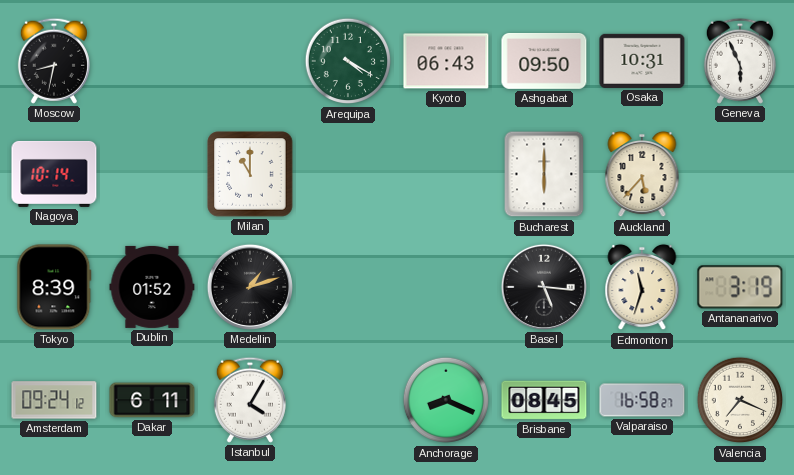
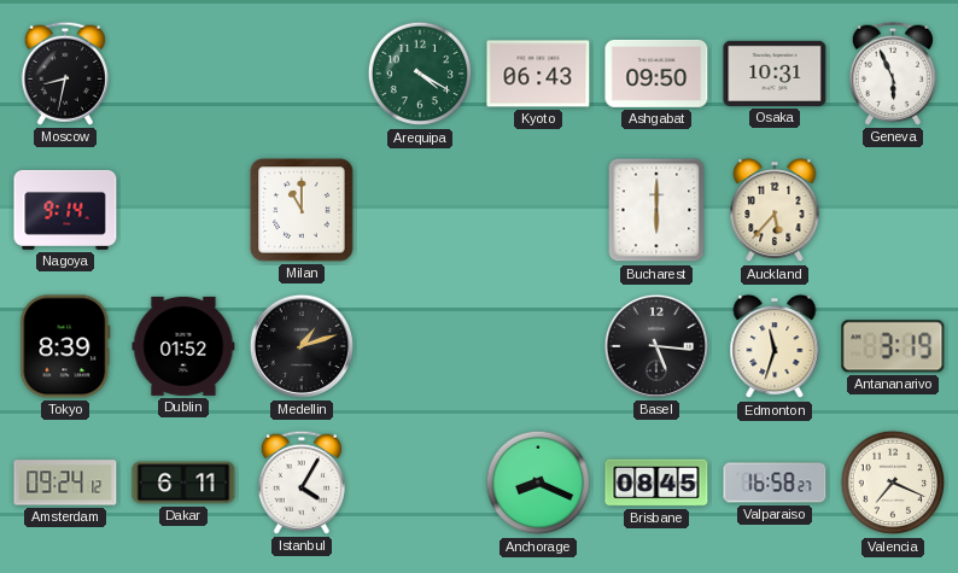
Nagoya: 10:14 -> 9:14
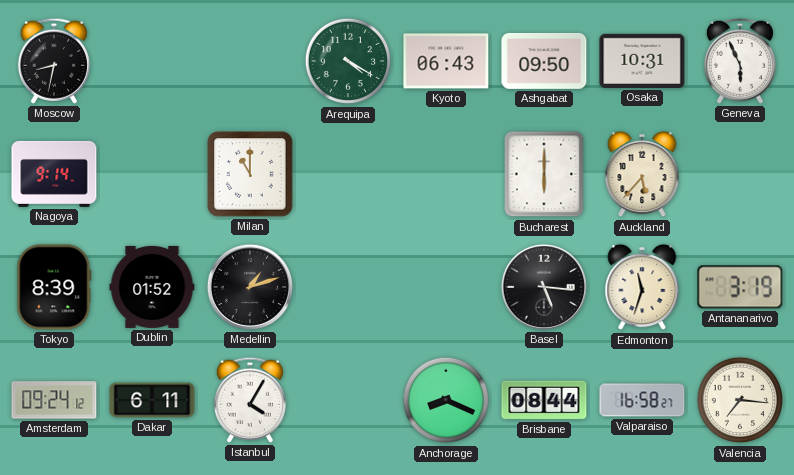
Brisbane: 08:45 -> 08:44
Valencia: 7:19 -> 7:16
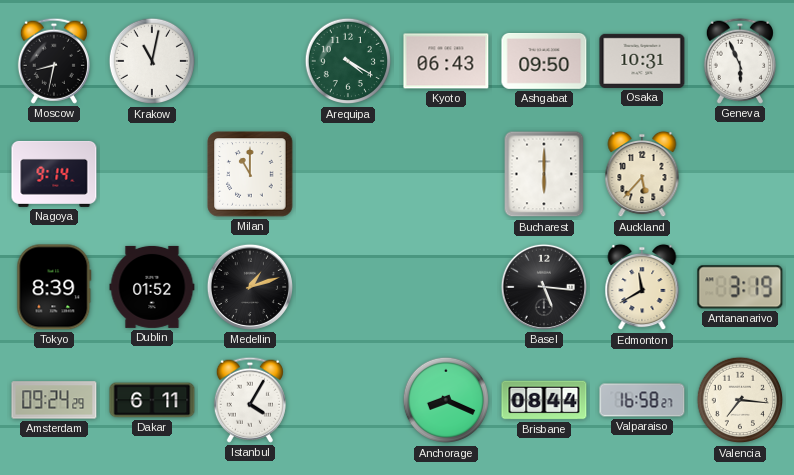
Krakow: none -> 11:02
Edmonton: 11:33 -> 11:40
Amsterdam: 09:24:12 -> 09:24:29
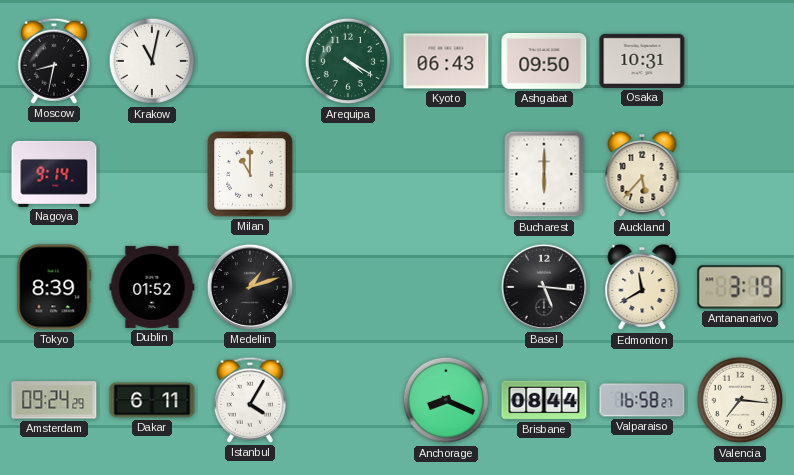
Geneva: 5:56 -> none
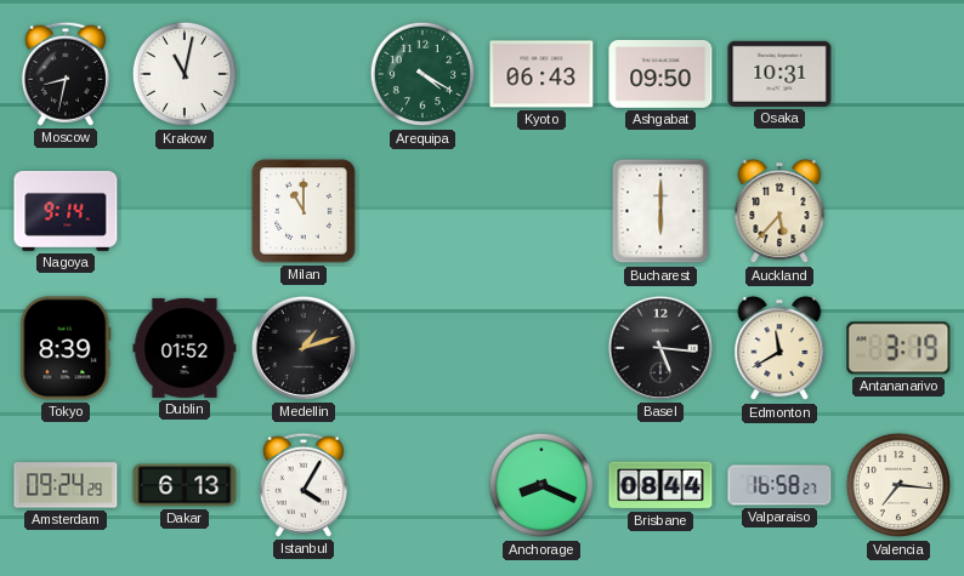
Dakar: 6:11 -> 6:13
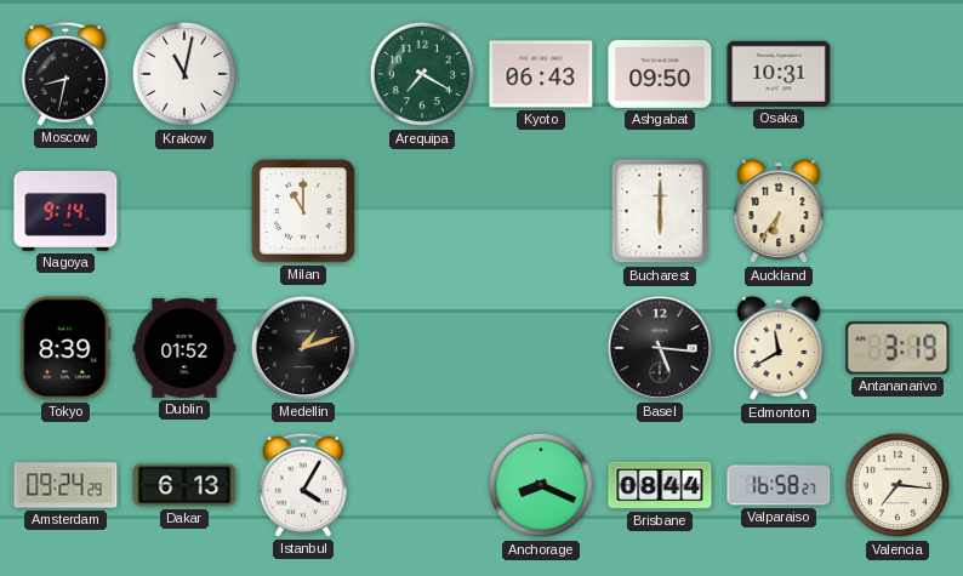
Arequipa: 4:20 -> 7:20
Auckland: 5:37 -> 6:36
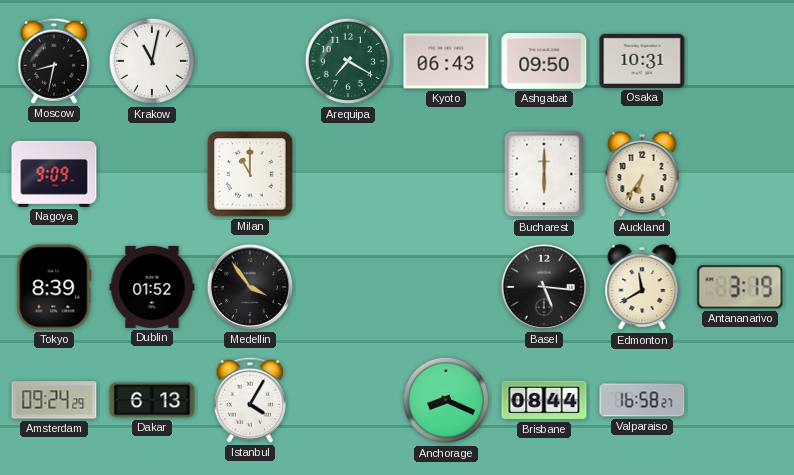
Nagoya: 9:14 -> 9:09
Medellin: 1:12 -> 3:54
Valencia: 7:16 -> none
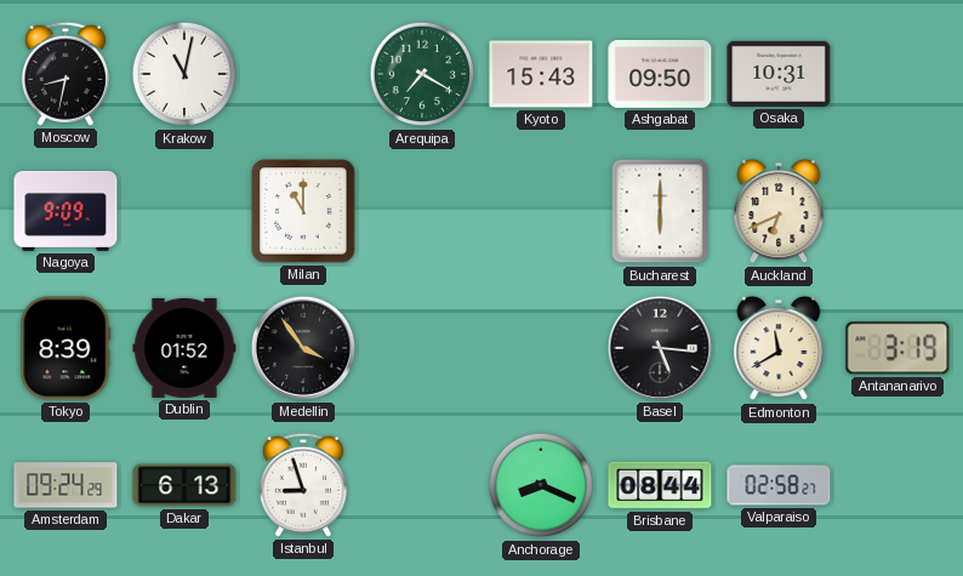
Kyoto: 06:43 -> 15:43
Auckland: 6:36 -> 6:41
Istanbul: 4:05 -> 8:57
Valparaiso: 16:58 -> 02:58
